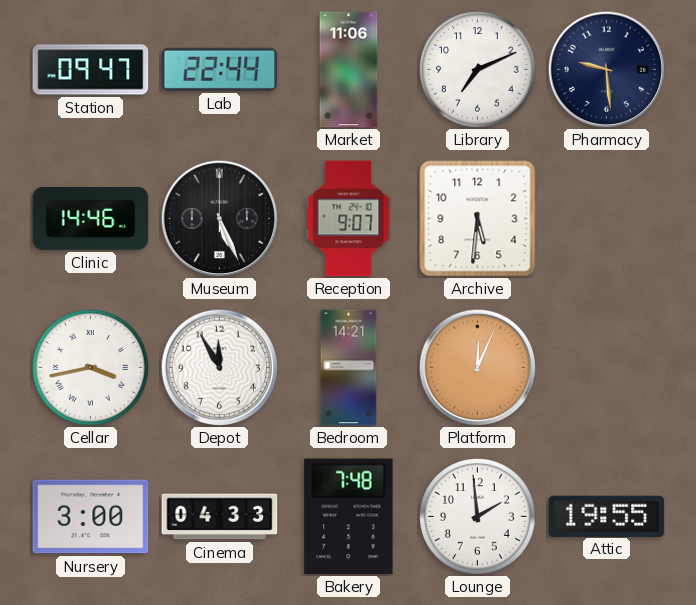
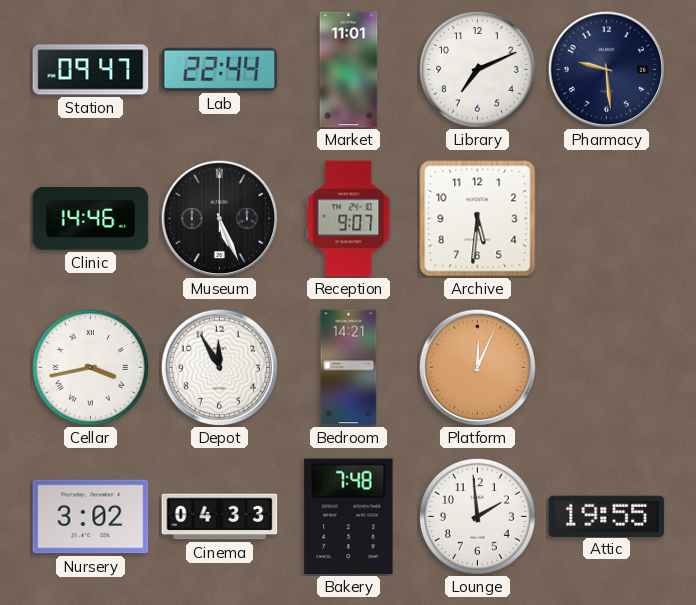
Market: 11:06 -> 11:01
Nursery: 3:00 -> 3:02
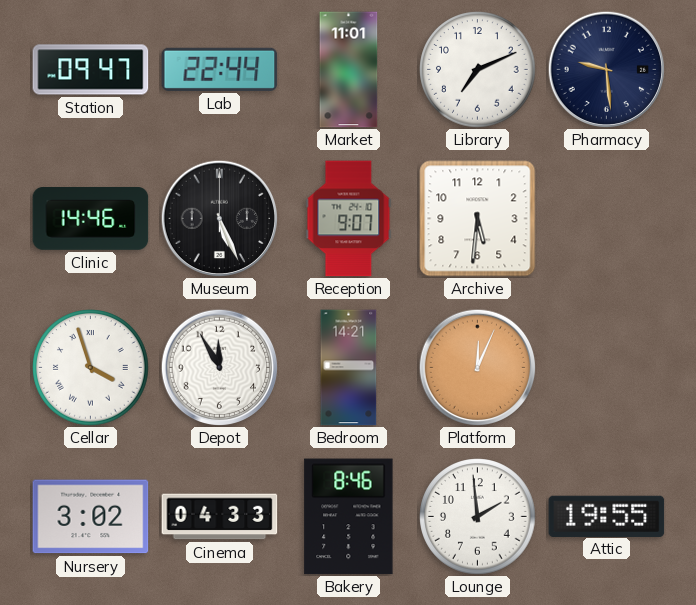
Cellar: 3:43 -> 3:57
Bakery: 7:48 -> 8:46
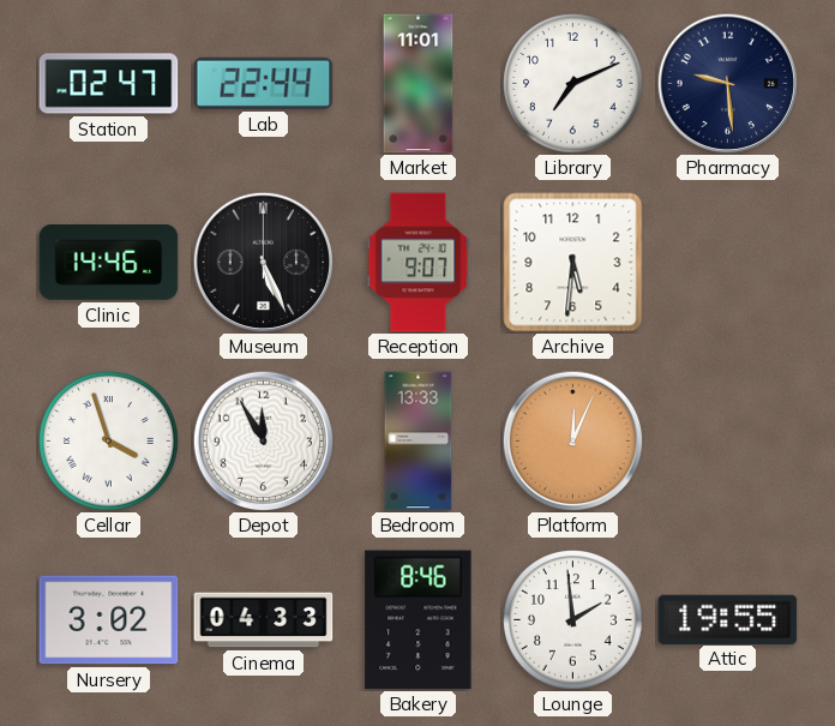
Station: 09:47 -> 02:47
Bedroom: 14:21 -> 13:33
